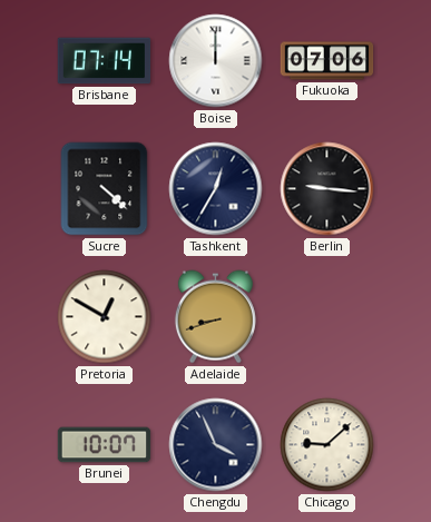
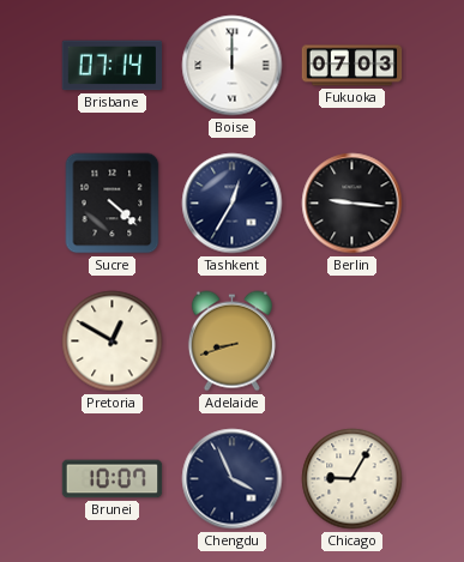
Fukuoka: 07:06 -> 07:03
Chicago: 9:08 -> 9:05
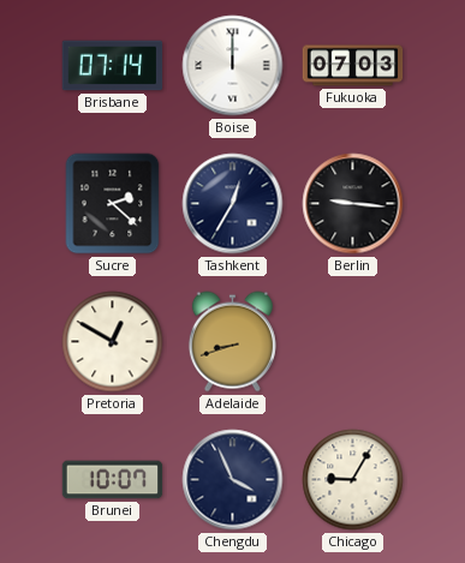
Sucre: 4:22 -> 2:22
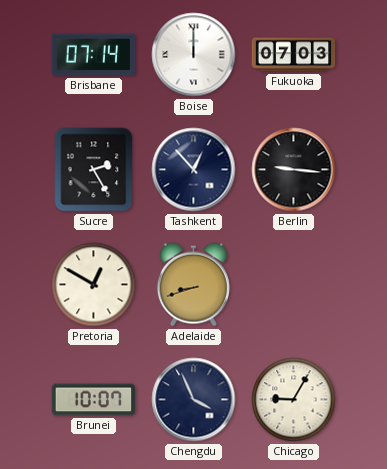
Sucre: 2:22 -> 2:25
Tashkent: 12:35 -> 12:53
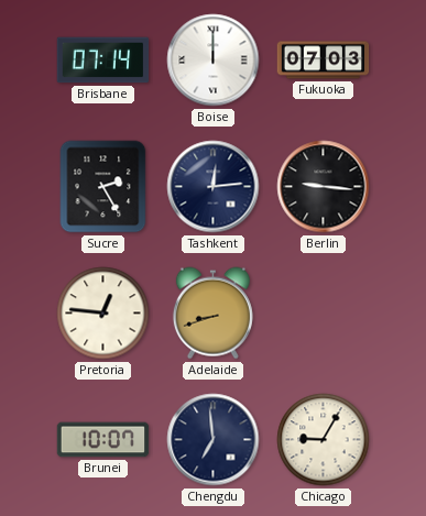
Tashkent: 12:53 -> 12:14
Pretoria: 12:50 -> 12:46
Chengdu: 3:56 -> 6:59
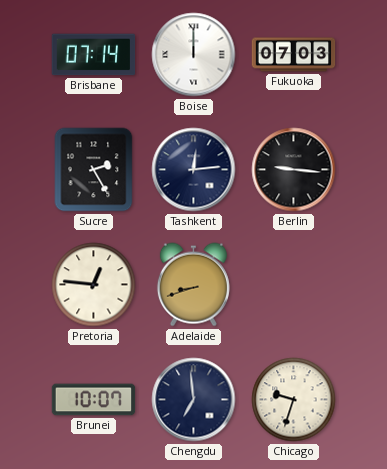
Chicago: 9:05 -> 9:33
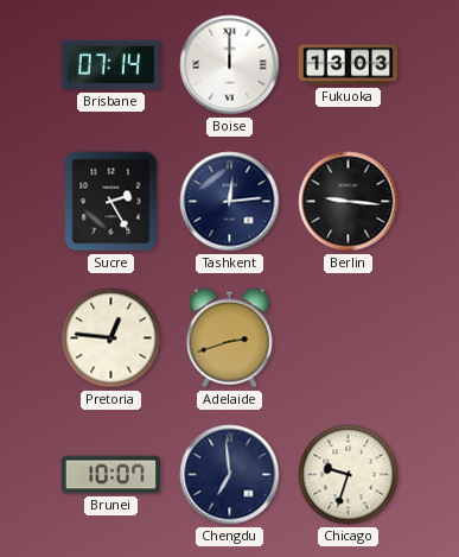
Fukuoka: 07:03 -> 13:03
Adelaide: 8:42 -> 2:42
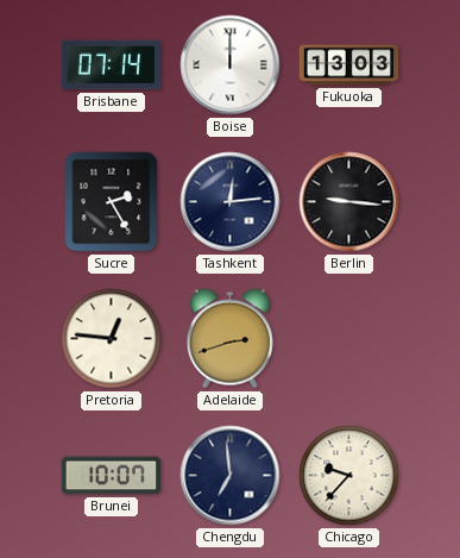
Chicago: 9:33 -> 9:37
